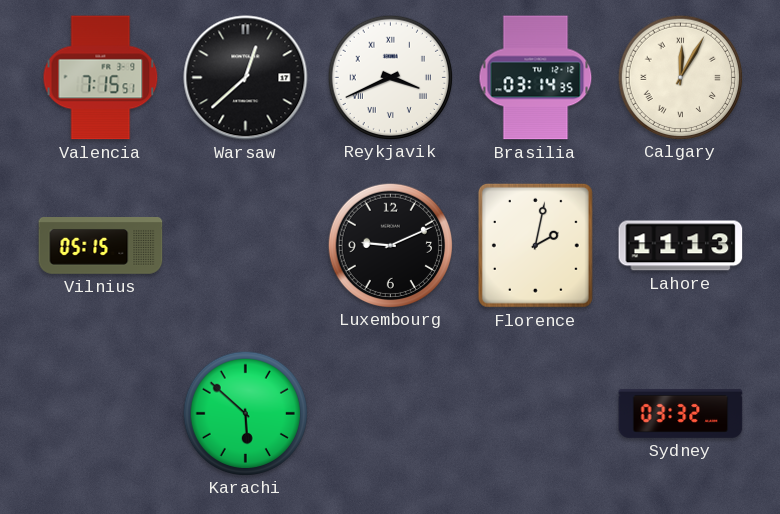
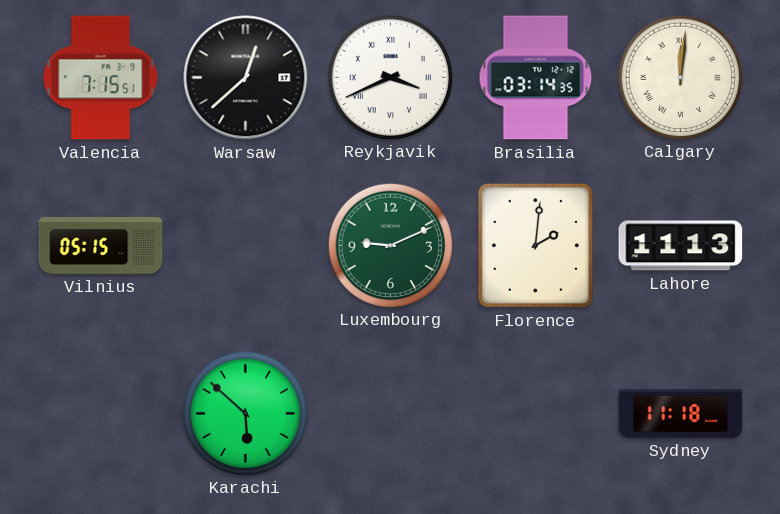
Calgary: 12:05 -> 12:01
Luxembourg dial: black -> green
Florence: 2:02 -> 2:01
Sydney: 03:32 -> 11:18
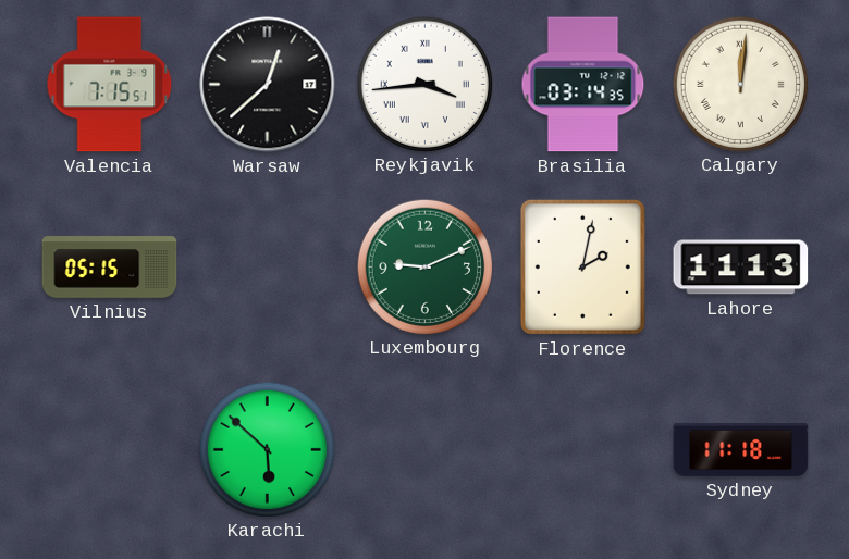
Reykjavik: 3:41 -> 3:44
Florence: 2:01 -> 2:02
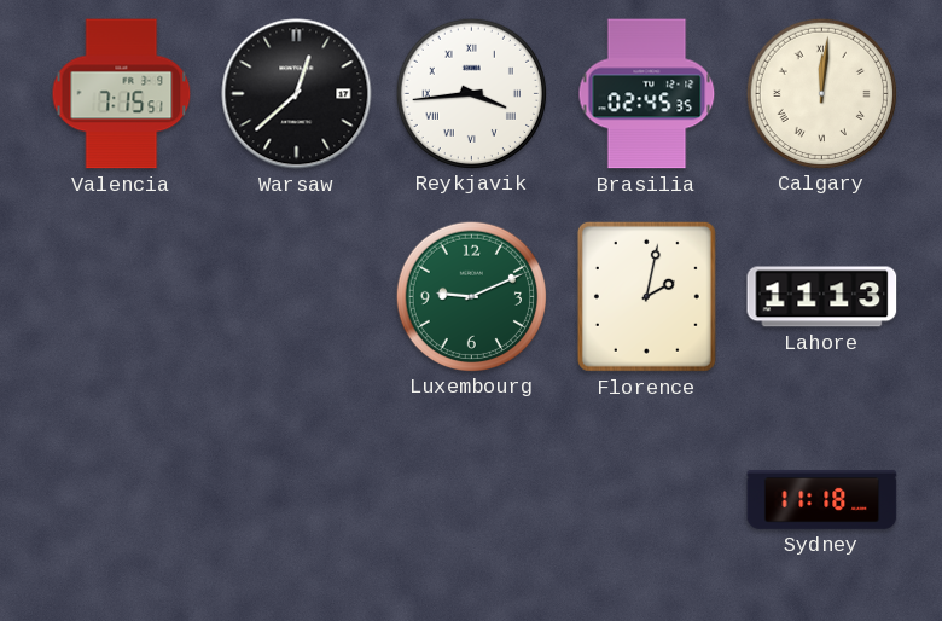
Brasilia: 03:14 -> 02:45
Vilnius: 05:15 -> none
Karachi: 5:52 -> none
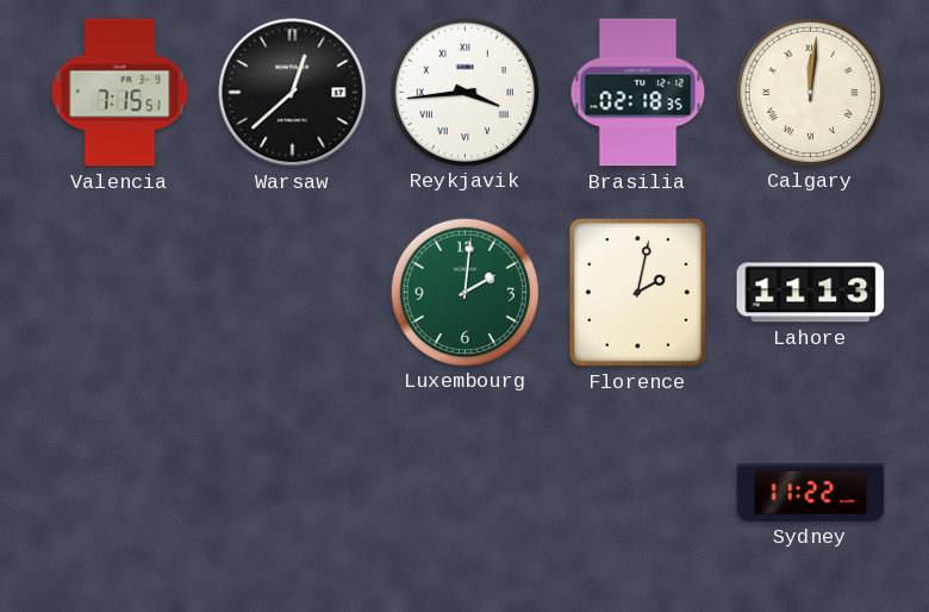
Brasilia: 02:45 -> 02:18
Luxembourg: 9:11 -> 2:01
Sydney: 11:18 -> 11:22
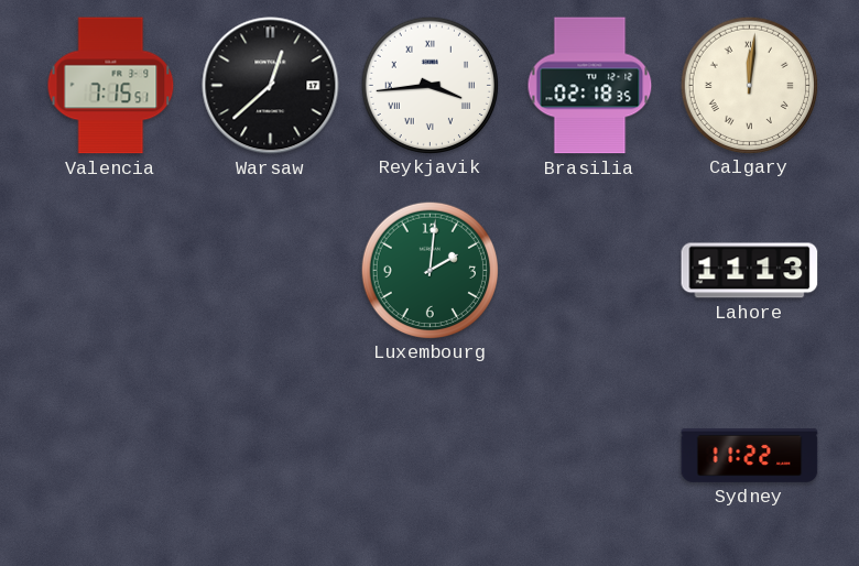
Florence: 2:02 -> none
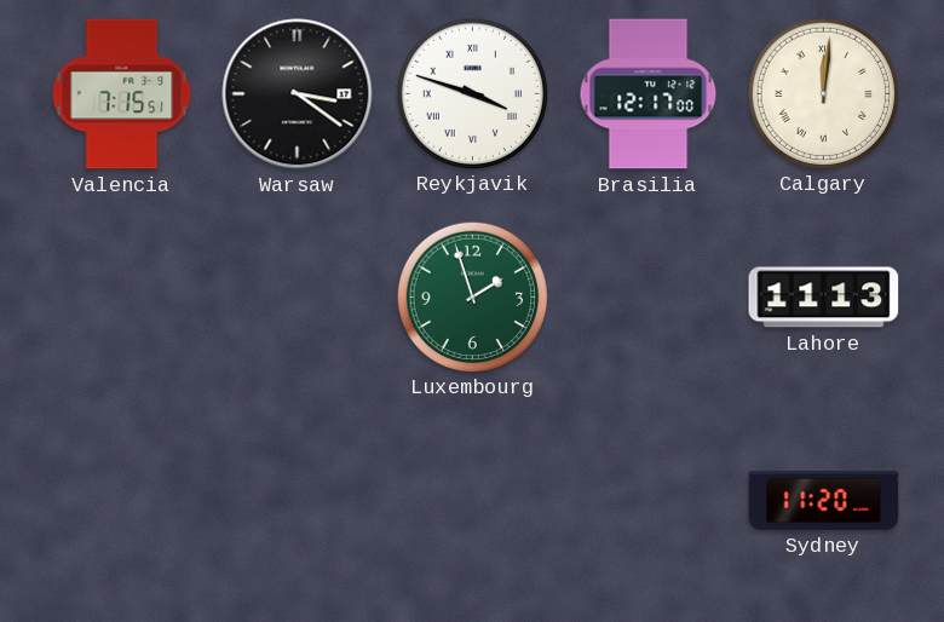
Warsaw: 12:38 -> 3:21
Reykjavik: 3:44 -> 3:48
Brasilia: 02:18 -> 12:17
Luxembourg: 2:01 -> 1:57
Sydney: 11:22 -> 11:20
